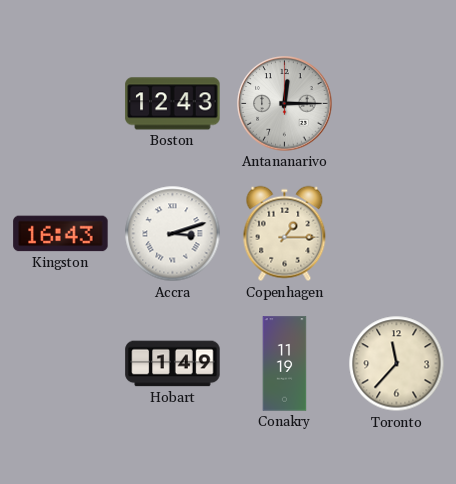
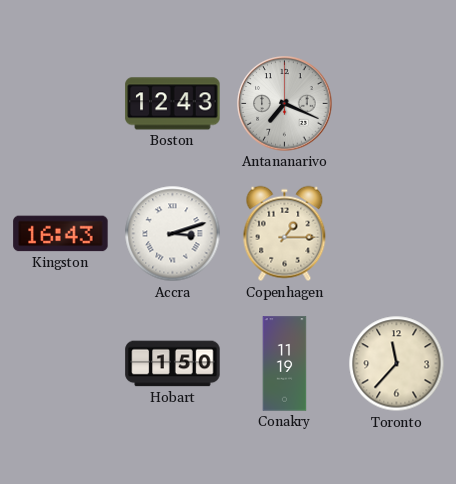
Antananarivo: 12:15 -> 7:19
Hobart: 1:49 -> 1:50
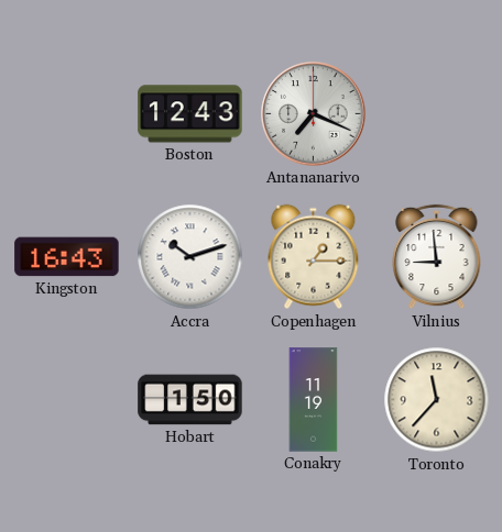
Accra: 3:12 -> 10:12
Vilnius: none -> 8:59
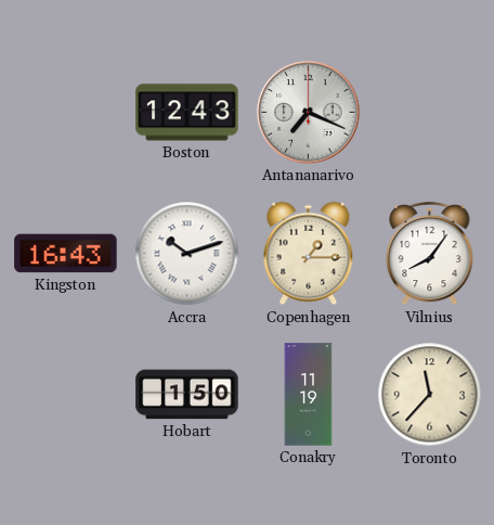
Vilnius: 8:59 -> 8:06
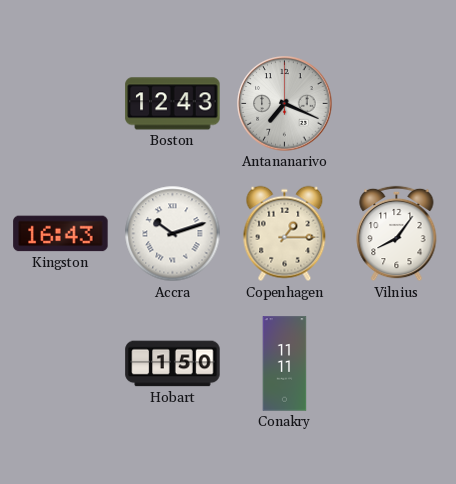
Conakry: 11:19 -> 11:11
Toronto: 11:37 -> none
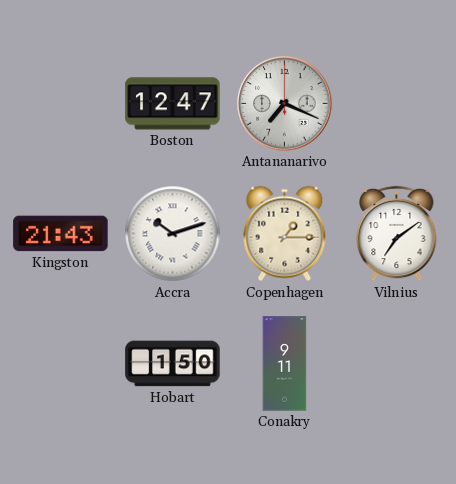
Boston: 12:43 -> 12:47
Kingston: 16:43 -> 21:43
Vilnius: 8:06 -> 7:09
Conakry: 11:11 -> 9:11
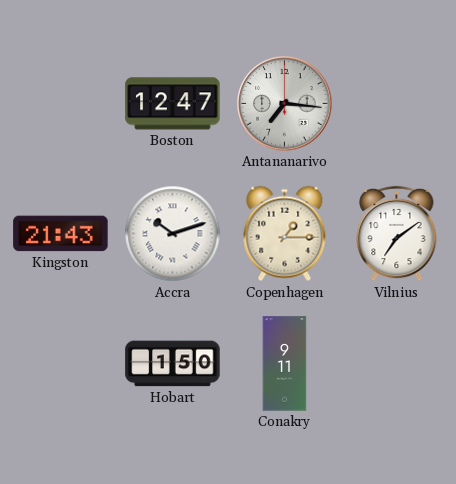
Antananarivo: 7:19 -> 7:16
